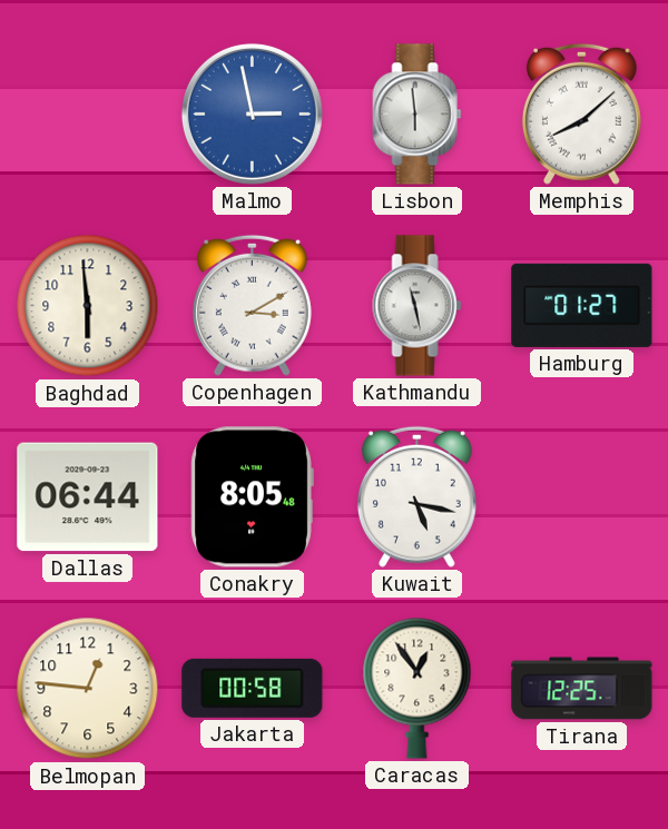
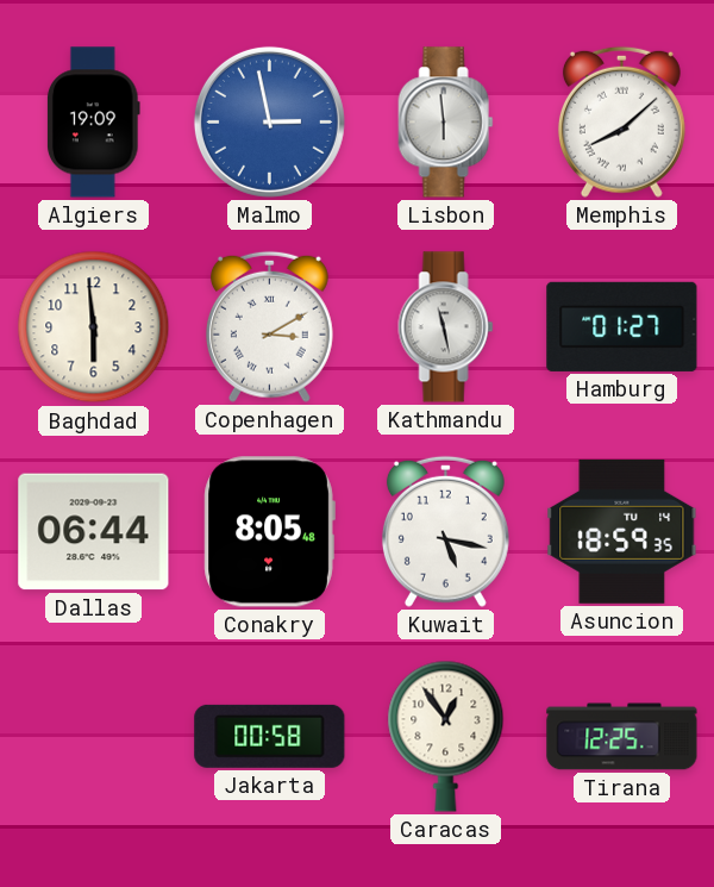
Algiers: none -> 19:09
Asuncion: none -> 18:59
Belmopan: 12:46 -> none
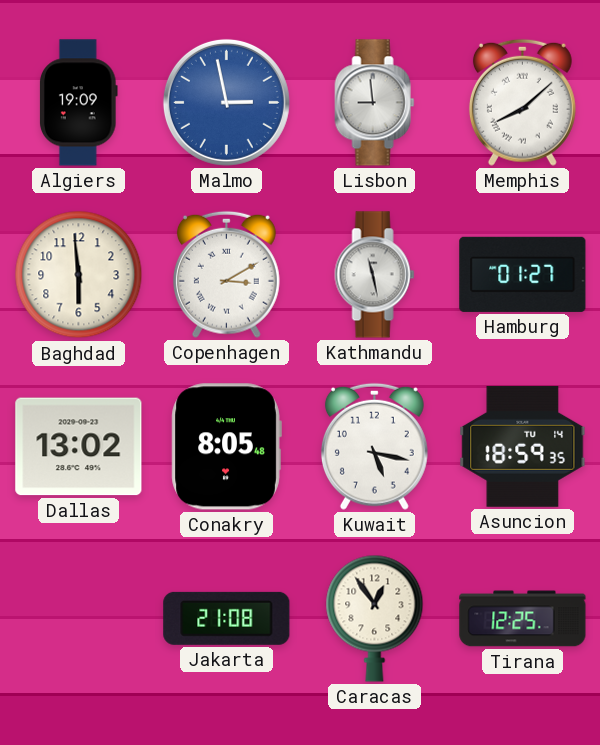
Lisbon: 5:59 -> 8:59
Dallas: 06:44 -> 13:02
Jakarta: 00:58 -> 21:08
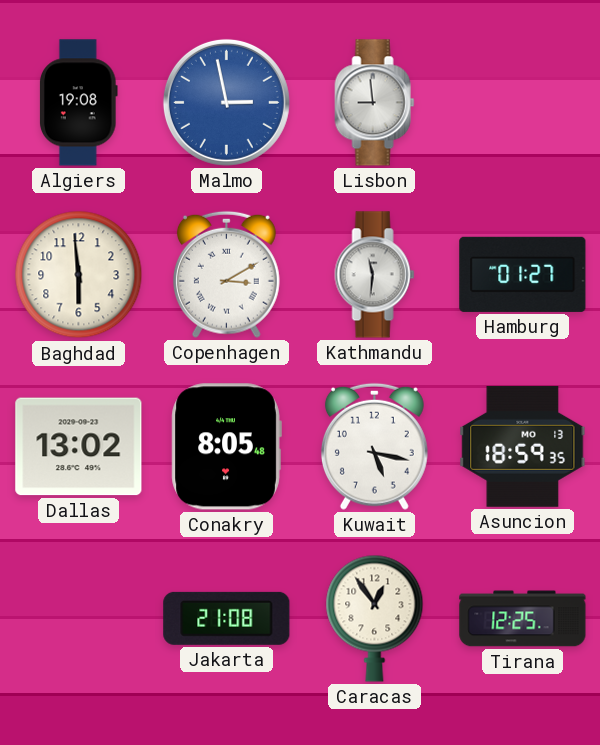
Algiers: 19:09 -> 19:08
Memphis: 8:08 -> none
Kathmandu: 11:28 -> 11:31
Asuncion date: TU 14 -> MO 13
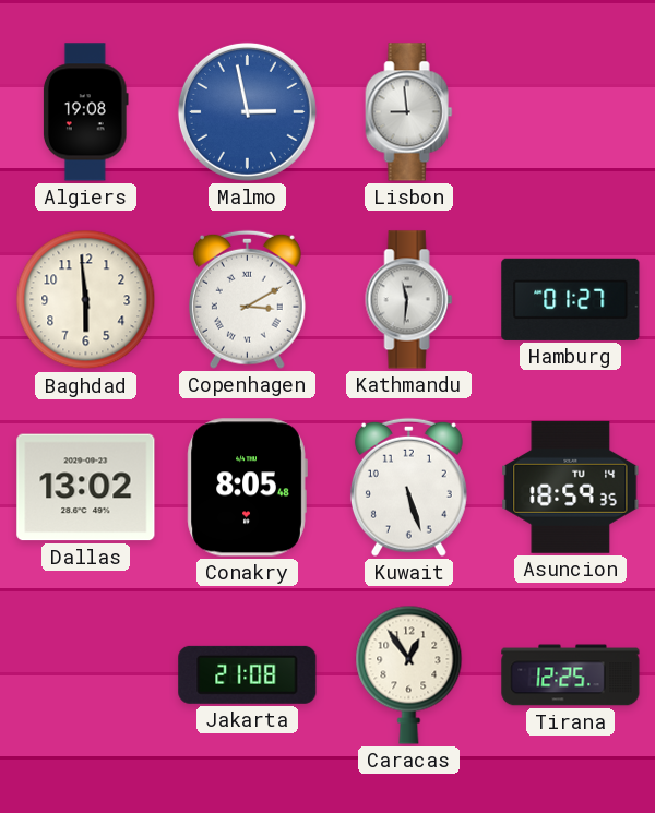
Kuwait: 5:17 -> 5:27
Asuncion date: MO 13 -> TU 14
